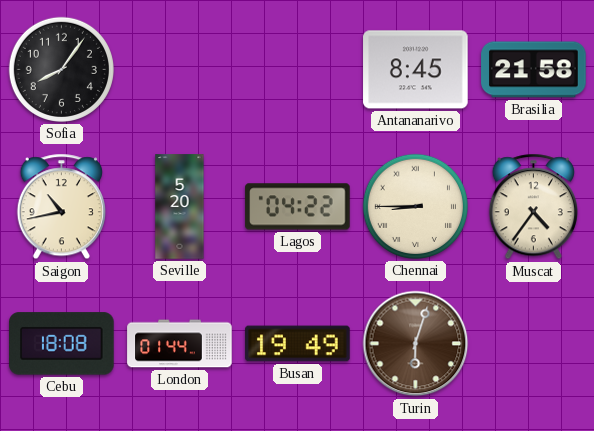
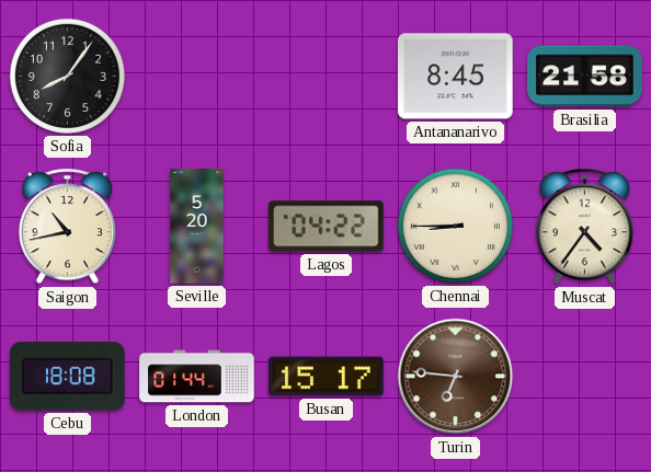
Busan: 19:49 -> 15:17
Turin: 6:03 -> 6:46
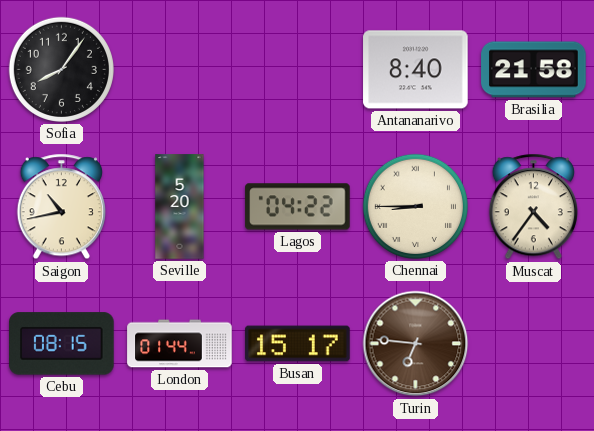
Antananarivo: 8:45 -> 8:40
Cebu: 18:08 -> 08:15
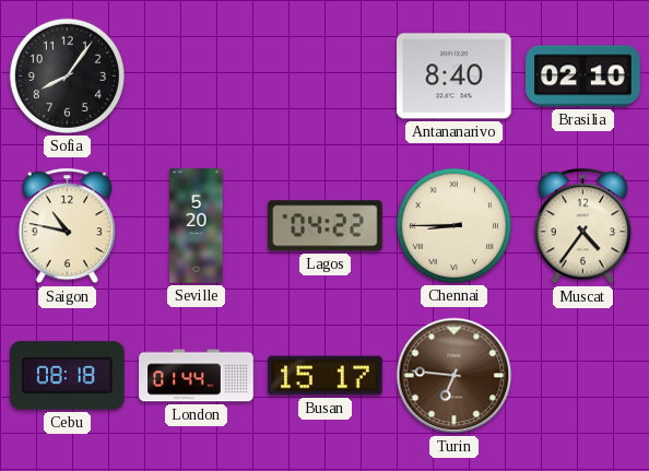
Brasilia: 21:58 -> 02:10
Saigon: 10:43 -> 10:47
Cebu: 08:15 -> 08:18
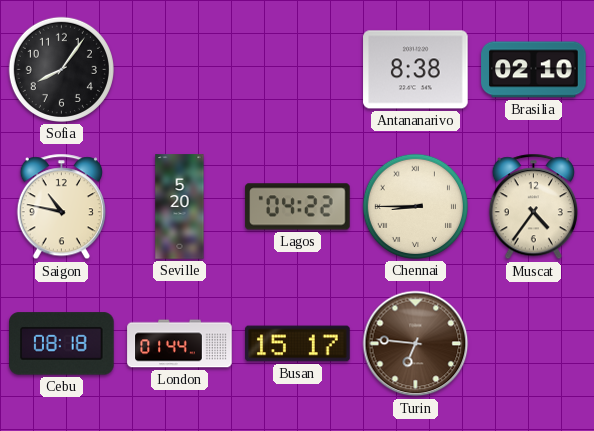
Antananarivo: 8:40 -> 8:38
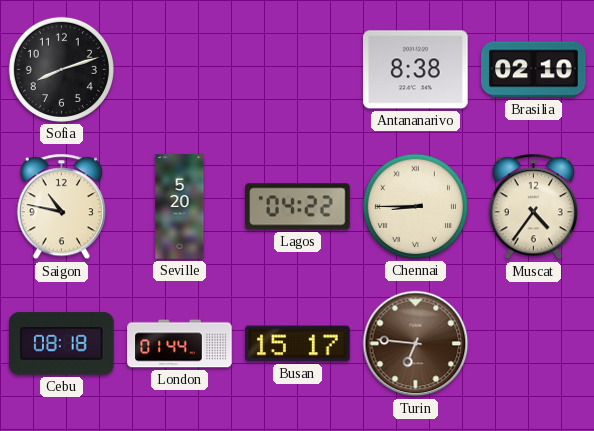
Sofia: 8:06 -> 8:12
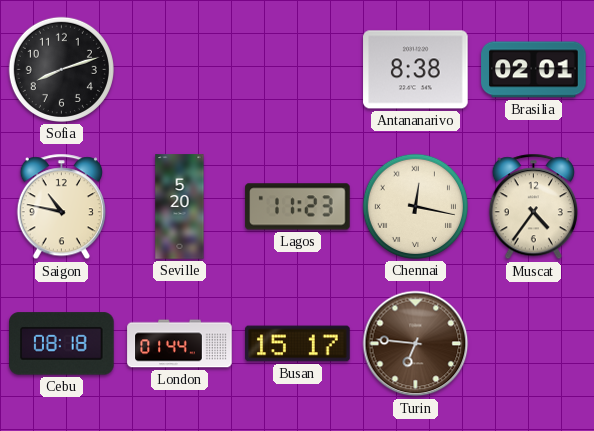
Brasilia: 02:10 -> 02:01
Lagos: 04:22 -> 11:23
Chennai: 8:45 -> 12:17
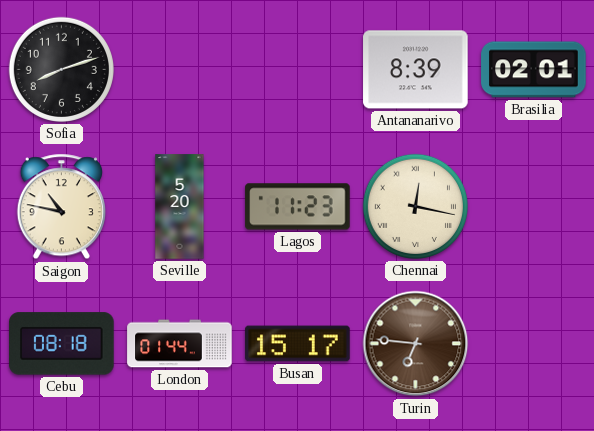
Antananarivo: 8:38 -> 8:39
Muscat: 4:36 -> none
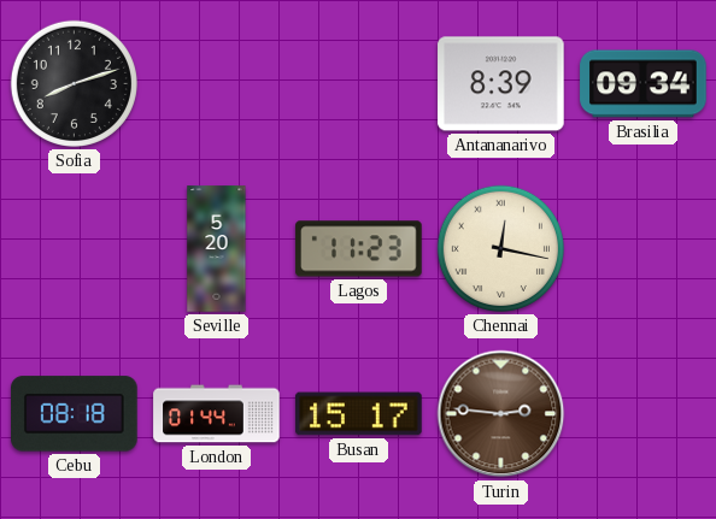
Brasilia: 02:01 -> 09:34
Saigon: 10:47 -> none
Turin: 6:46 -> 2:46
